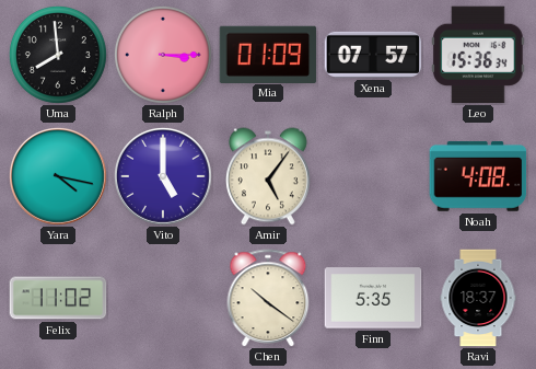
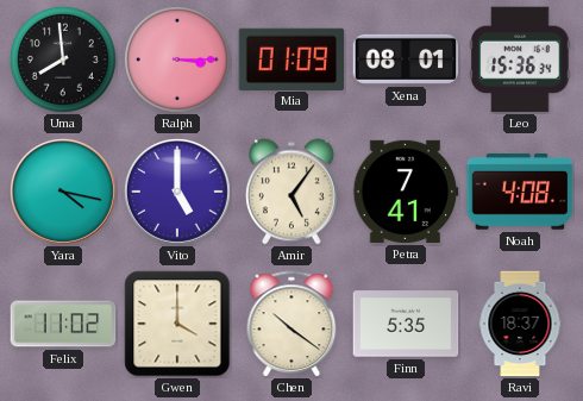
Xena: 07:57 -> 08:01
Petra: none -> 7:41
Gwen: none -> 4:00
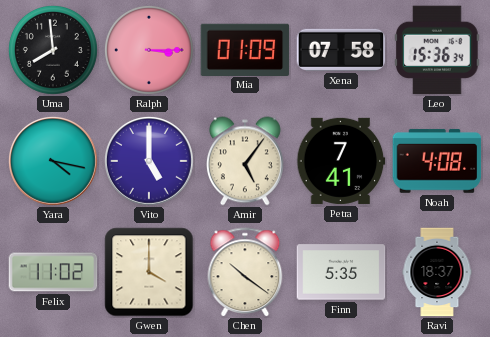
Xena: 08:01 -> 07:58
